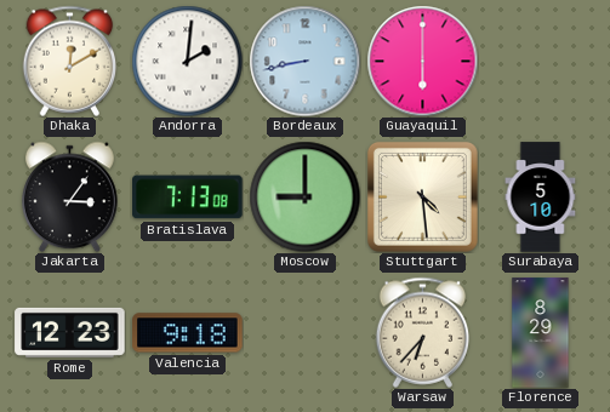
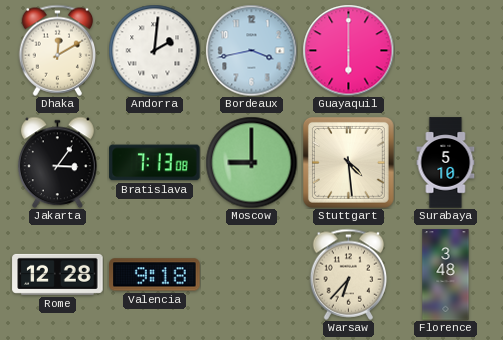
Bordeaux: 8:43 -> 3:43
Rome: 12:23 -> 12:28
Florence: 8:29 -> 3:48
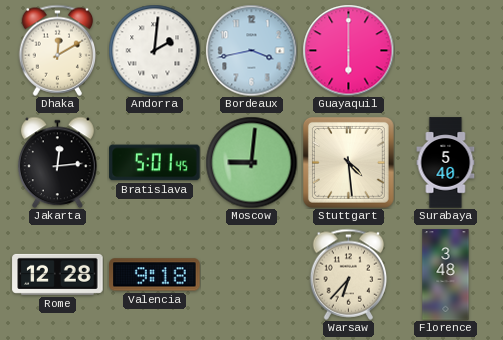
Jakarta: 3:06 -> 12:14
Bratislava: 7:13 -> 5:01
Moscow: 9:00 -> 9:01
Surabaya: 5:10 -> 5:40
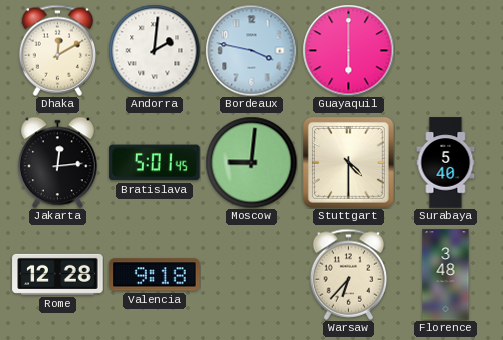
Bordeaux: 3:43 -> 3:47
Stuttgart: 4:29 -> 4:30
